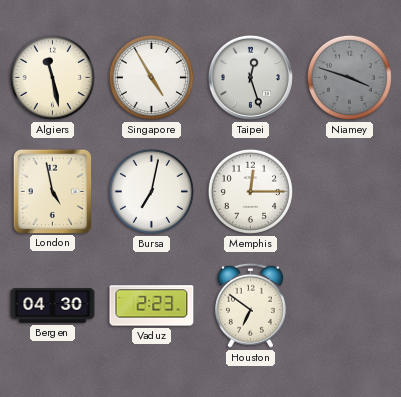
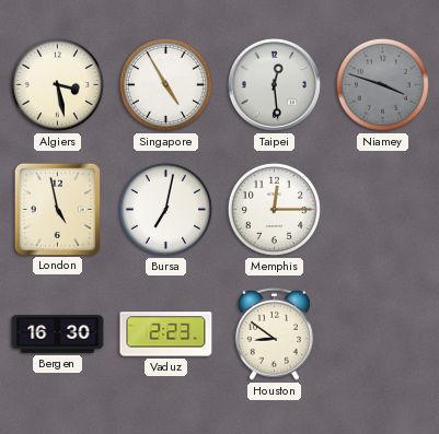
Algiers: 11:28 -> 3:28
Taipei: 12:27 -> 12:29
Bergen: 04:30 -> 16:30
Houston: 6:51 -> 8:51
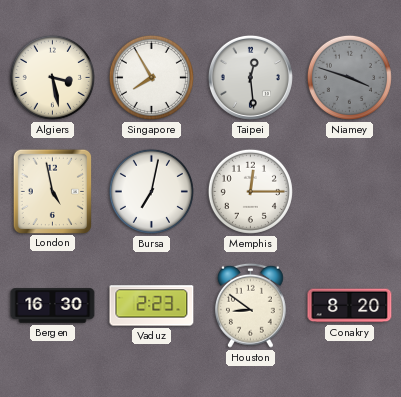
Singapore: 4:55 -> 7:55
Conakry: none -> 8:20
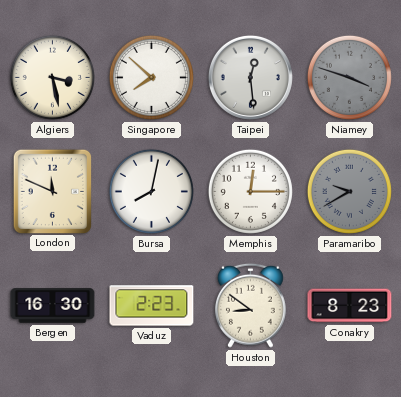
Singapore: 7:55 -> 7:52
London: 4:58 -> 11:49
Bursa: 7:02 -> 8:02
Paramaribo: none -> 9:40
Conakry: 8:20 -> 8:23
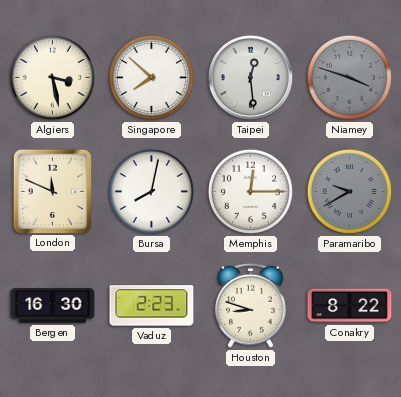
Houston: 8:51 -> 8:48
Conakry: 8:23 -> 8:22
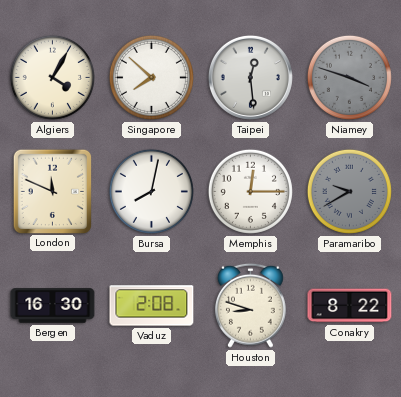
Algiers: 3:28 -> 4:05
Vaduz: 2:23 -> 2:08
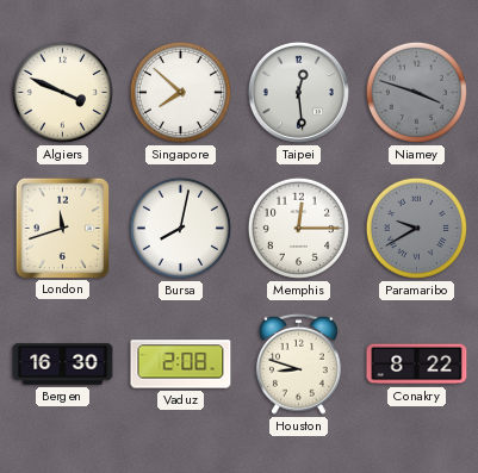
Algiers: 4:05 -> 3:49
London: 11:49 -> 11:42
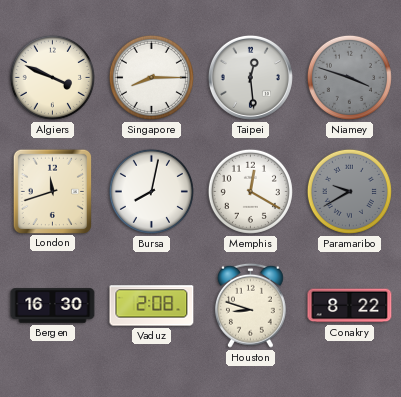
Singapore: 7:52 -> 8:15
Memphis: 12:15 -> 12:20
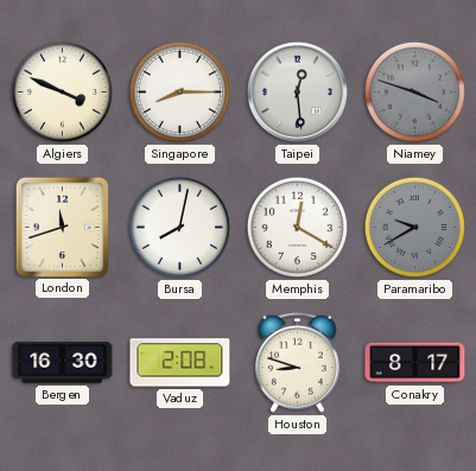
Conakry: 8:22 -> 8:17
